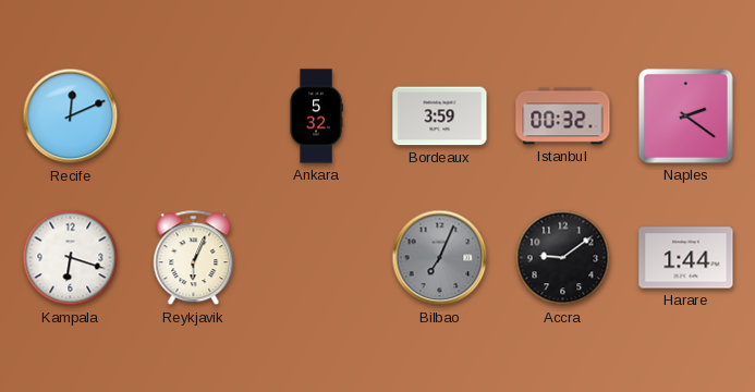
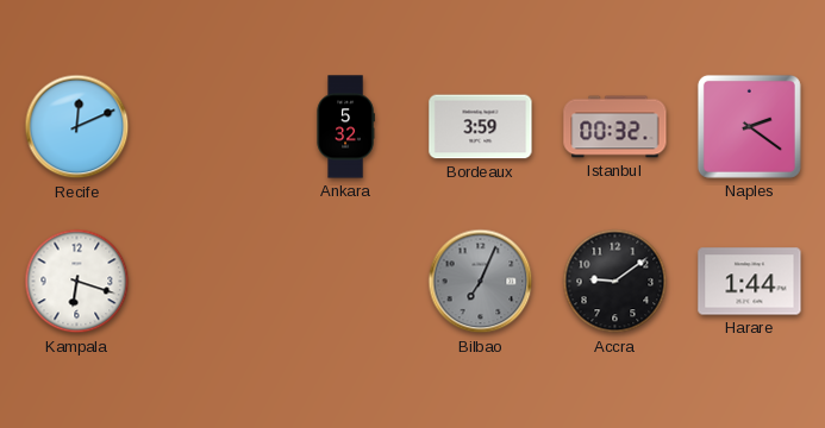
Reykjavik: 6:04 -> none
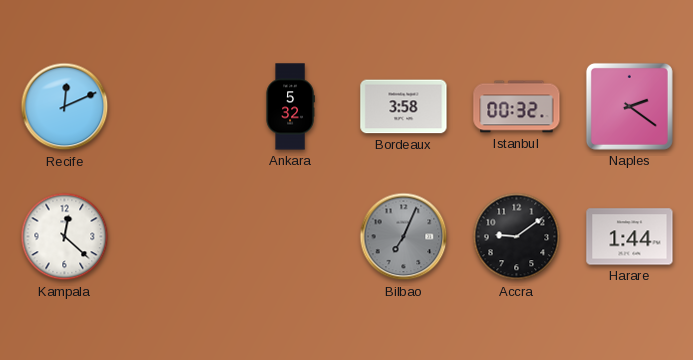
Bordeaux: 3:59 -> 3:58
Kampala: 6:18 -> 12:22
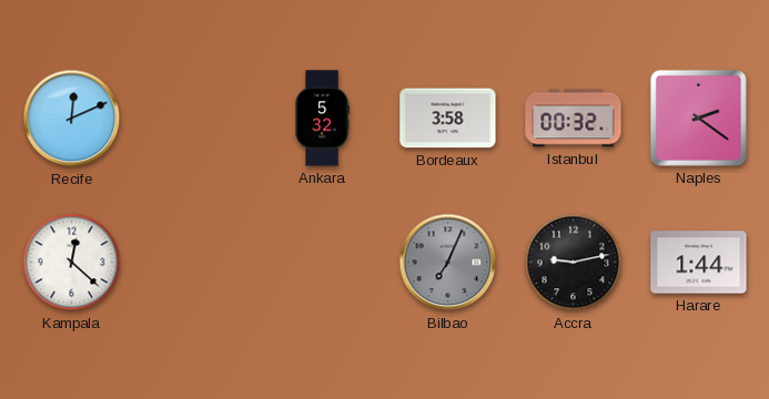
Accra: 9:09 -> 9:13
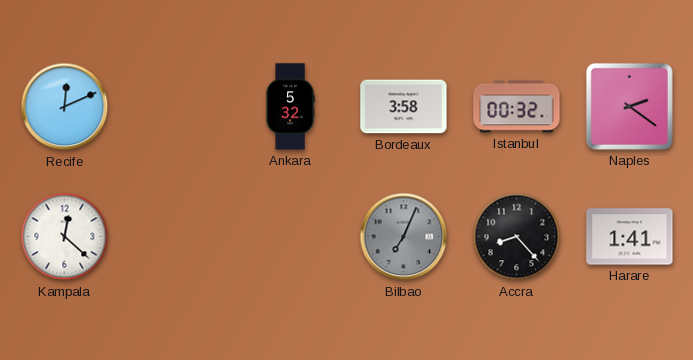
Accra: 9:13 -> 8:23
Harare: 1:44 -> 1:41
